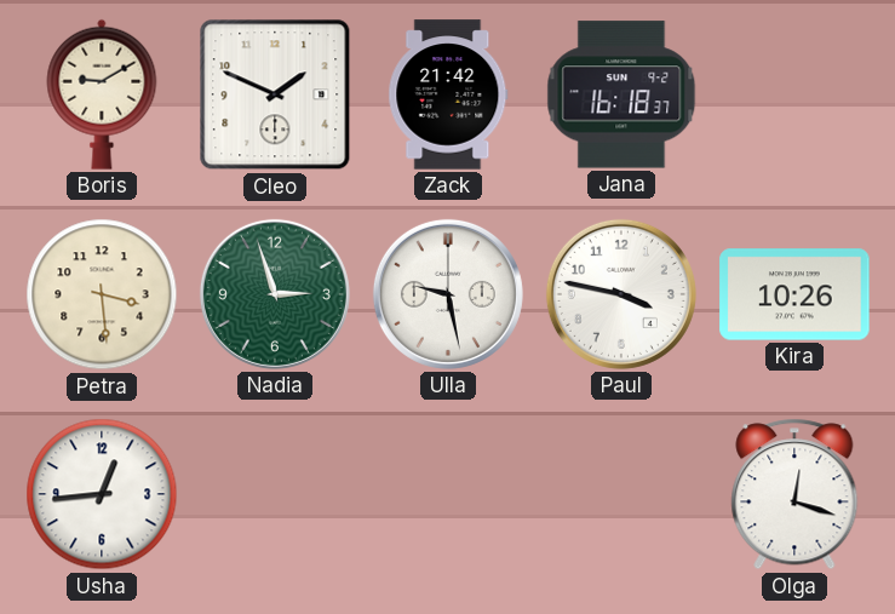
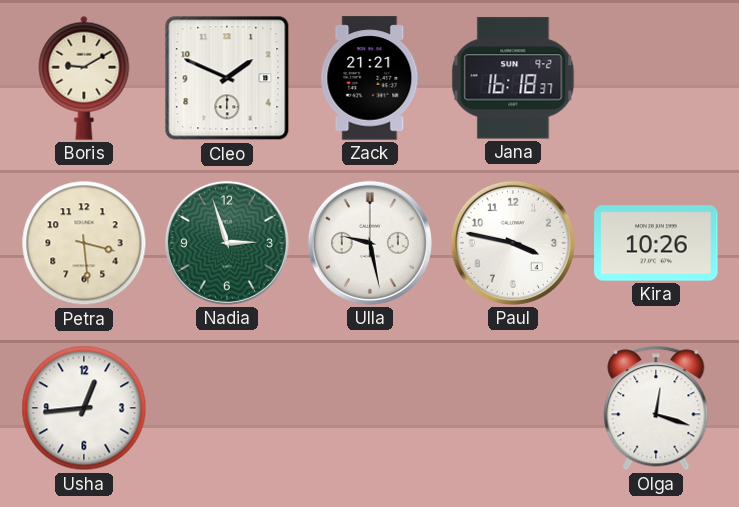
Zack: 21:42 -> 21:21
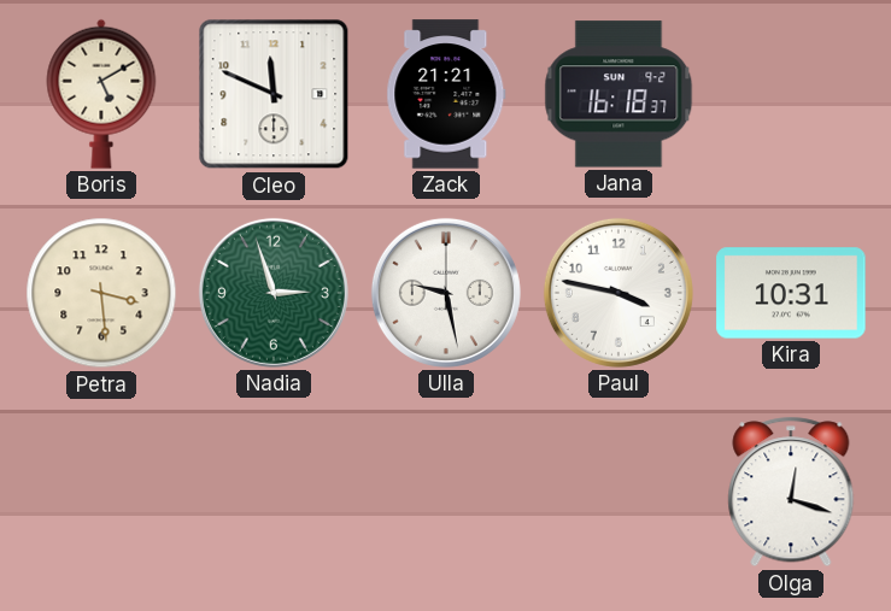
Boris: 9:10 -> 5:10
Cleo: 1:49 -> 11:49
Kira: 10:26 -> 10:31
Usha: 12:44 -> none
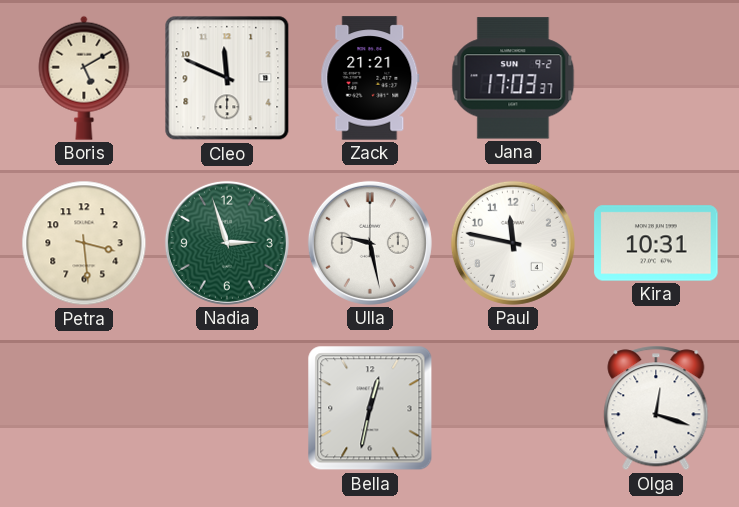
Jana: 16:18 -> 17:03
Paul: 3:47 -> 11:47
Bella: none -> 12:32
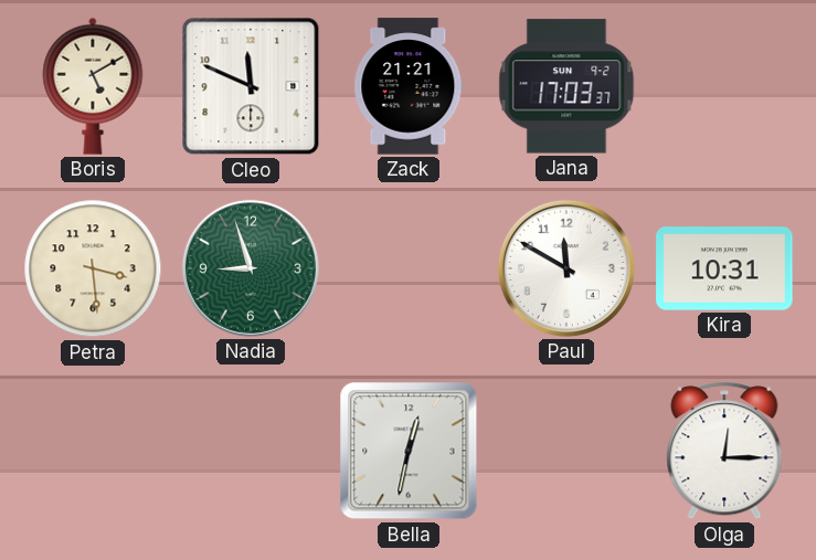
Nadia: 2:57 -> 8:57
Ulla: 9:28 -> none
Paul: 11:47 -> 11:50
Olga: 12:18 -> 12:15
